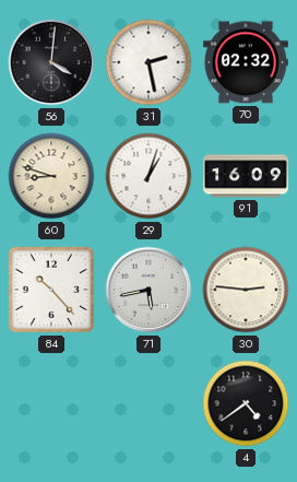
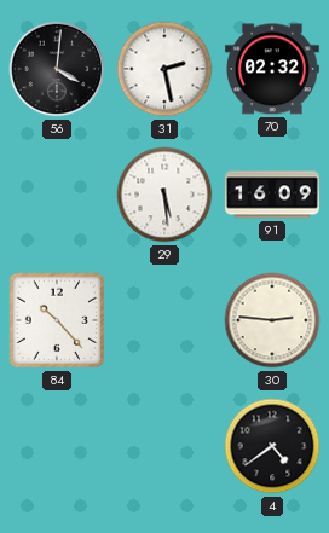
60: 8:48 -> none
29: 1:03 -> 5:29
71: 5:43 -> none
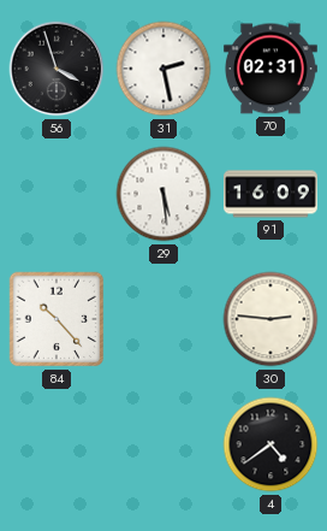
56: 4:01 -> 3:57
70: 02:32 -> 02:31
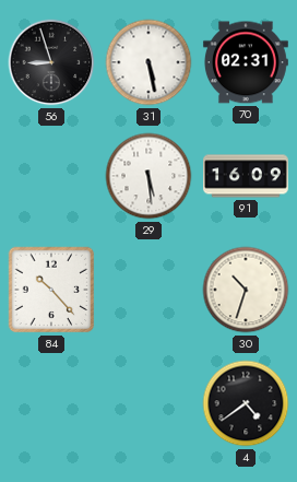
56: 3:57 -> 8:57
31: 2:28 -> 5:28
30: 2:46 -> 10:33
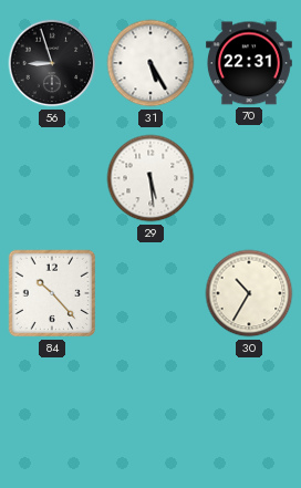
31: 5:28 -> 5:25
70: 02:31 -> 22:31
91: 16:09 -> none
30: 10:33 -> 10:35
4: 4:39 -> none
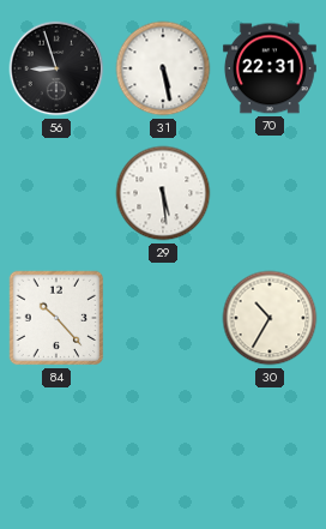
31: 5:25 -> 5:28
